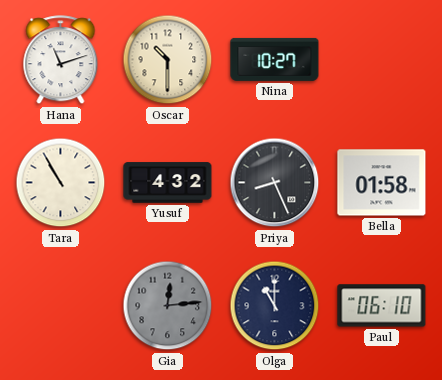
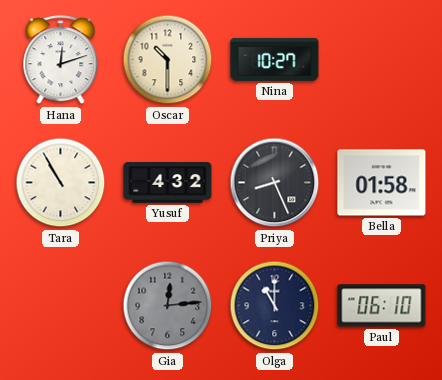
Hana: 11:12 -> 12:12
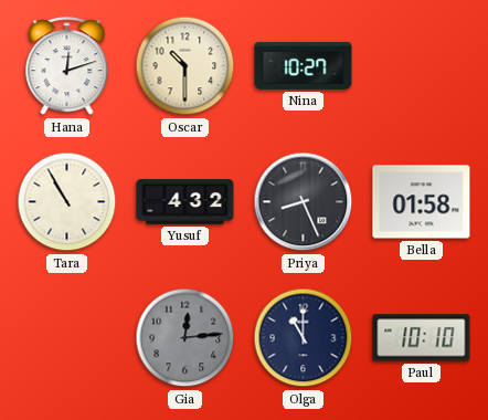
Paul: 06:10 -> 10:10
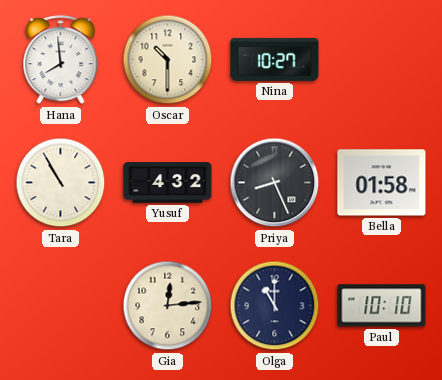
Hana: 12:12 -> 7:59
Gia dial: grey -> cream
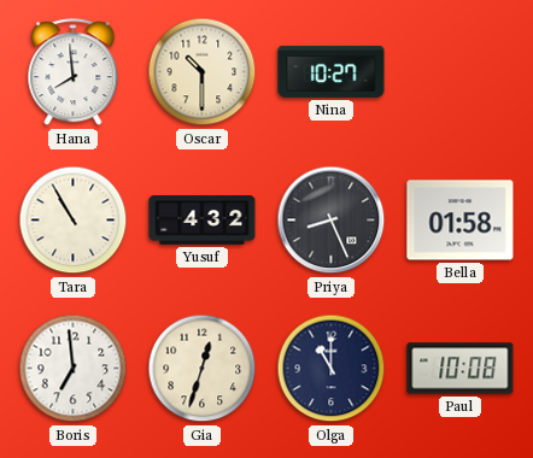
Boris: none -> 6:59
Gia: 12:14 -> 12:33
Paul: 10:10 -> 10:08
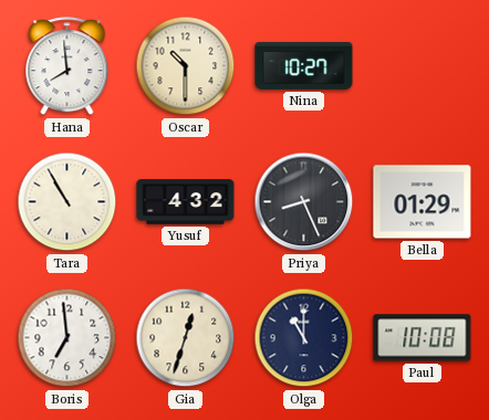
Bella: 01:58 -> 01:29
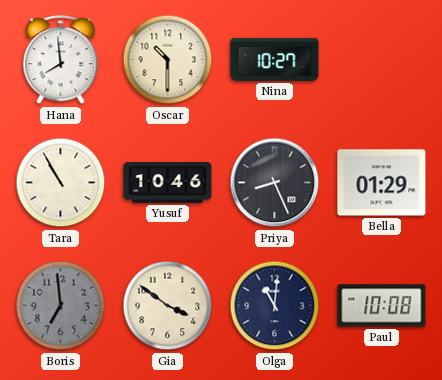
Yusuf: 4:32 -> 10:46
Boris dial: white -> grey
Gia: 12:33 -> 3:51
Olga: 11:00 -> 11:01
